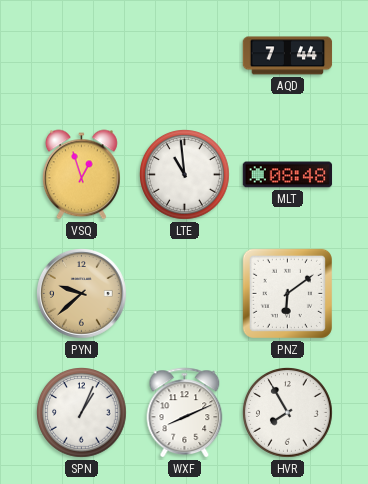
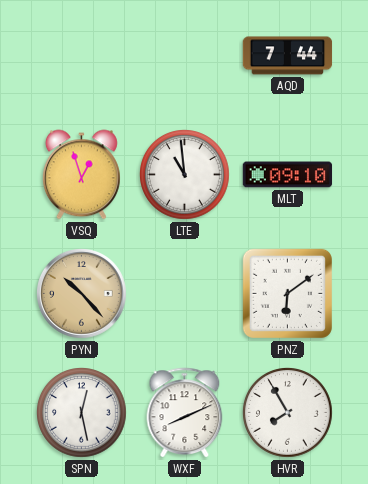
MLT: 08:48 -> 09:10
PYN: 9:38 -> 10:23
SPN: 1:04 -> 12:28
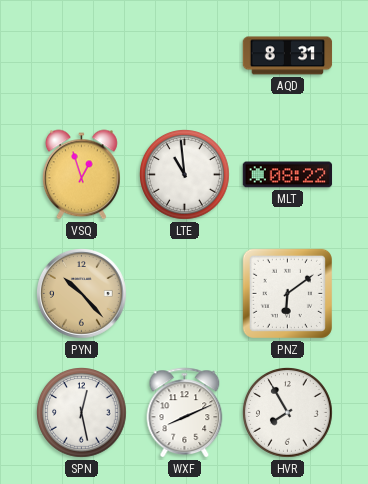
AQD: 7:44 -> 8:31
MLT: 09:10 -> 08:22
